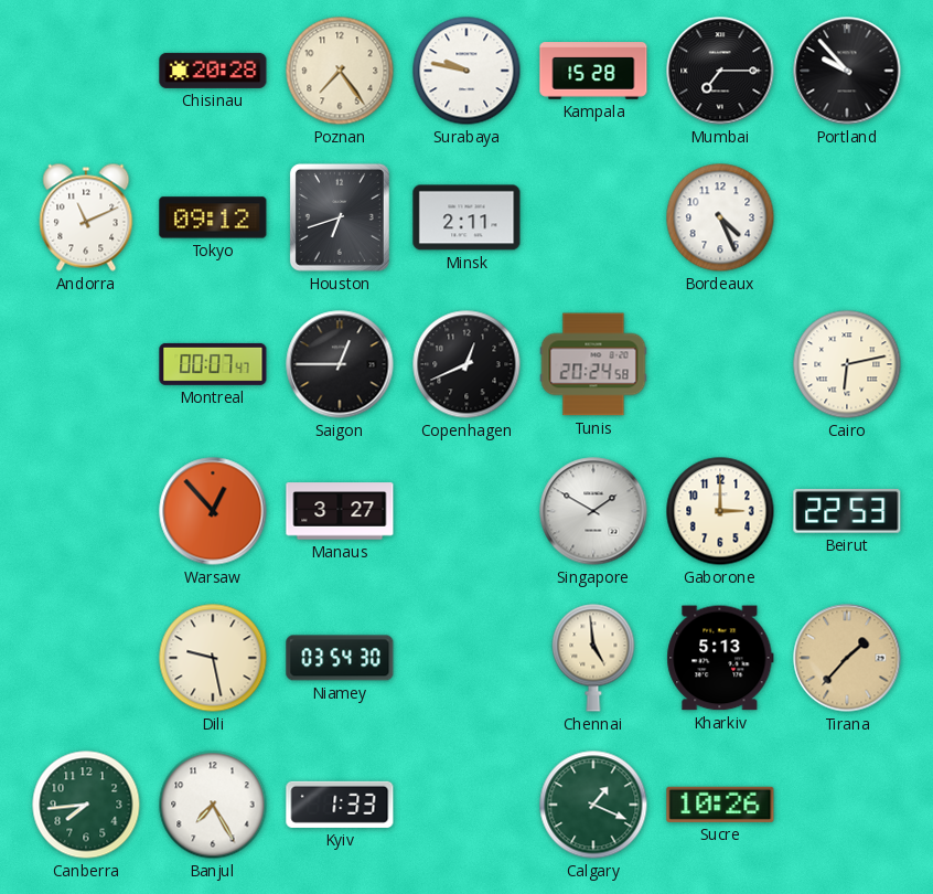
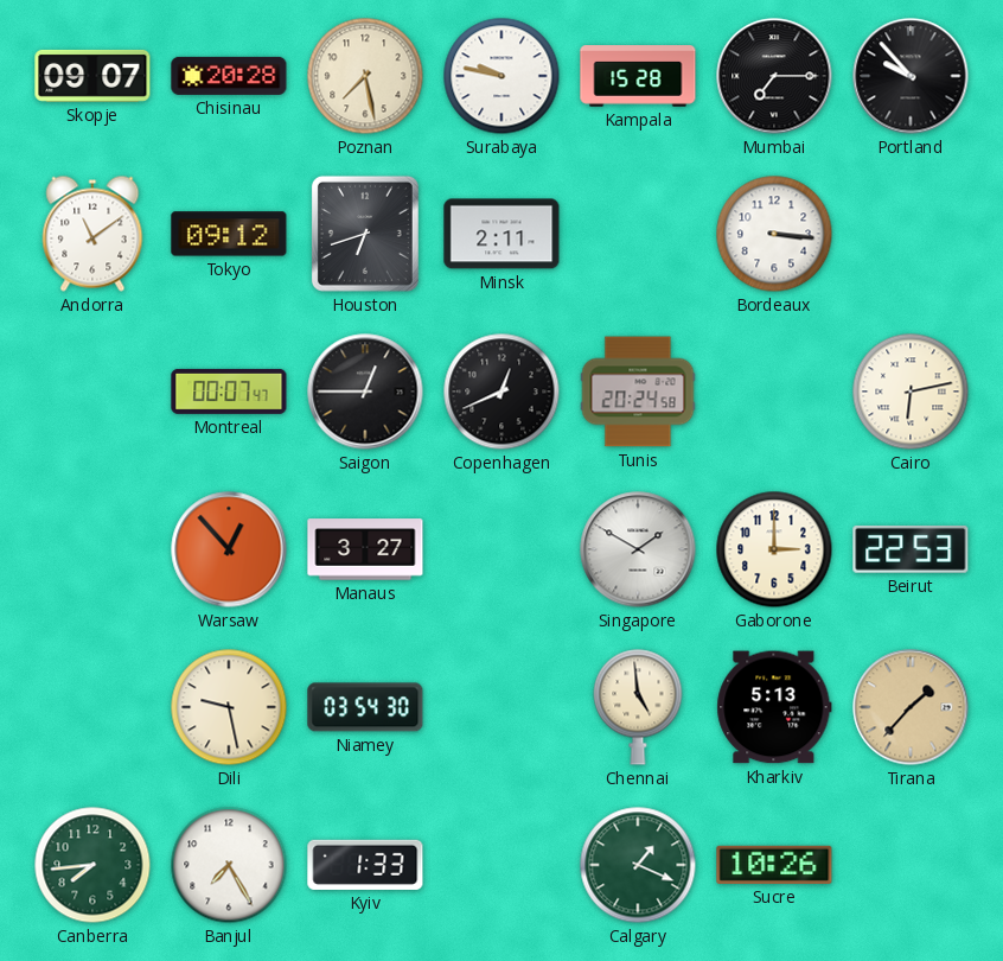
Skopje: none -> 09:07
Poznan: 7:24 -> 7:28
Andorra: 11:11 -> 11:09
Bordeaux: 4:26 -> 3:16
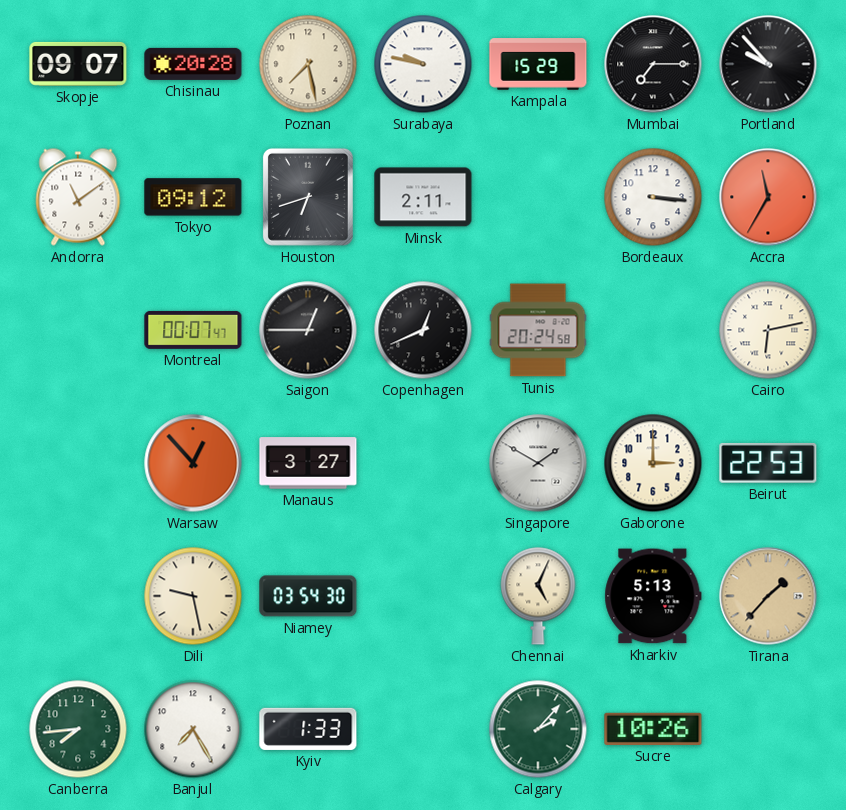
Kampala: 15:28 -> 15:29
Accra: none -> 11:35
Chennai: 4:59 -> 5:04
Calgary: 1:19 -> 2:07
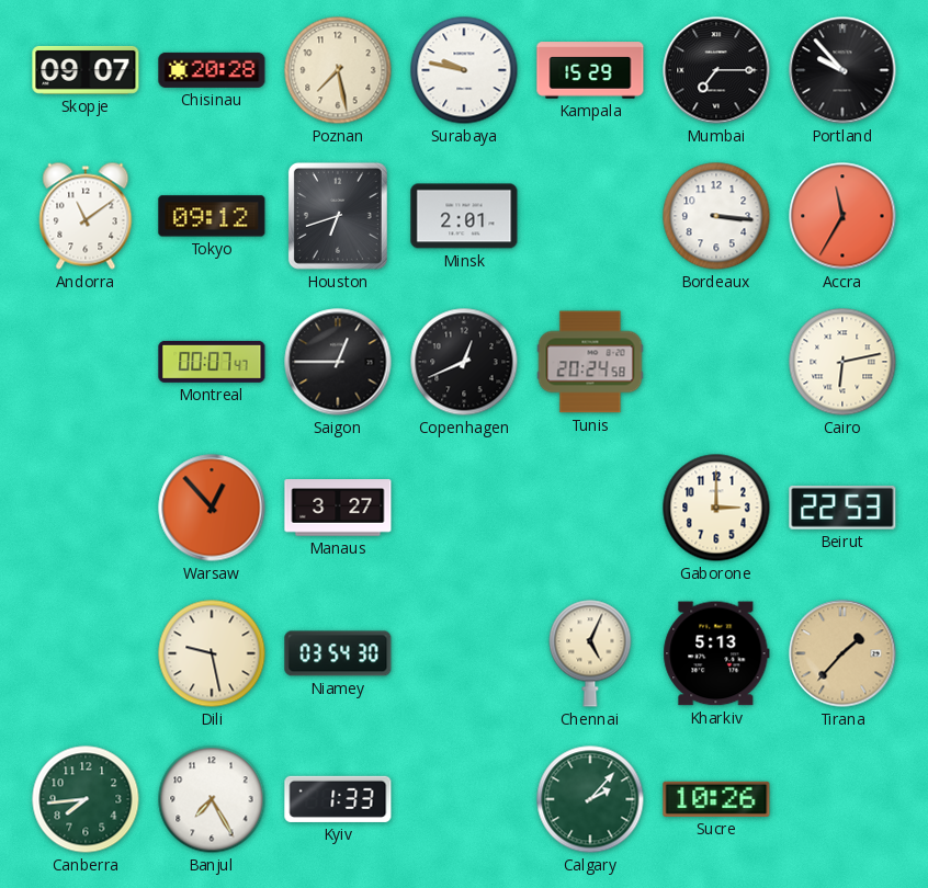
Minsk: 2:11 -> 2:01
Singapore: 1:50 -> none
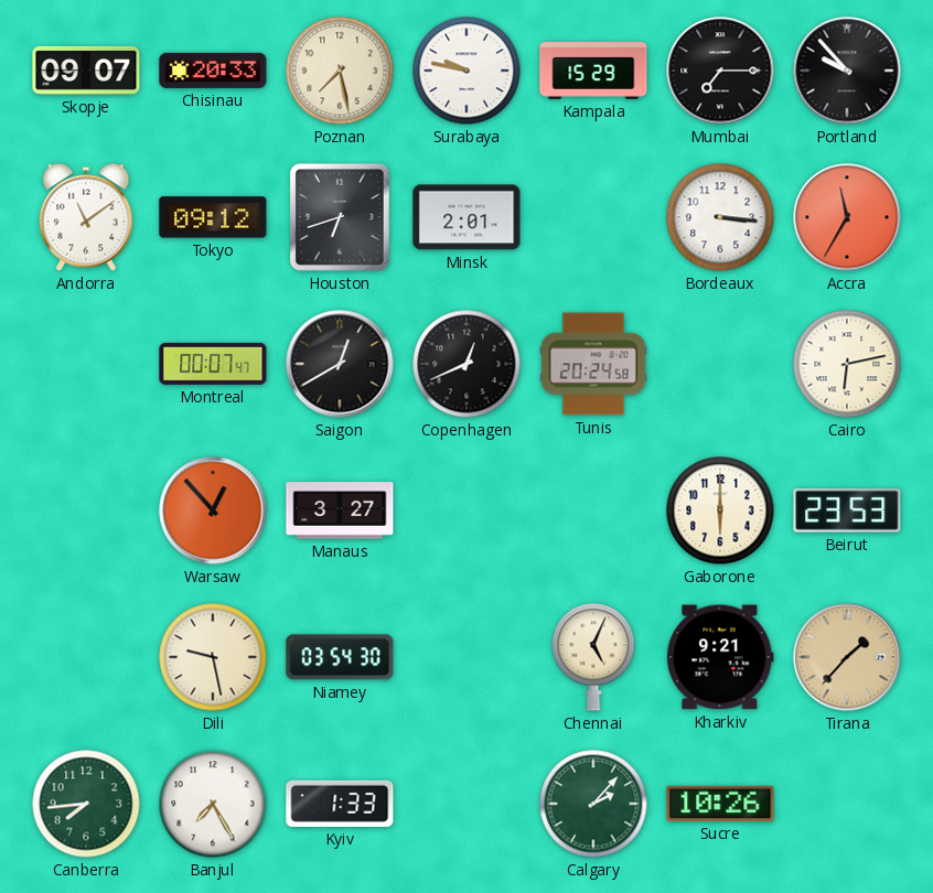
Chisinau: 20:28 -> 20:33
Saigon: 12:45 -> 12:40
Gaborone: 3:00 -> 6:00
Beirut: 22:53 -> 23:53
Kharkiv: 5:13 -> 9:21
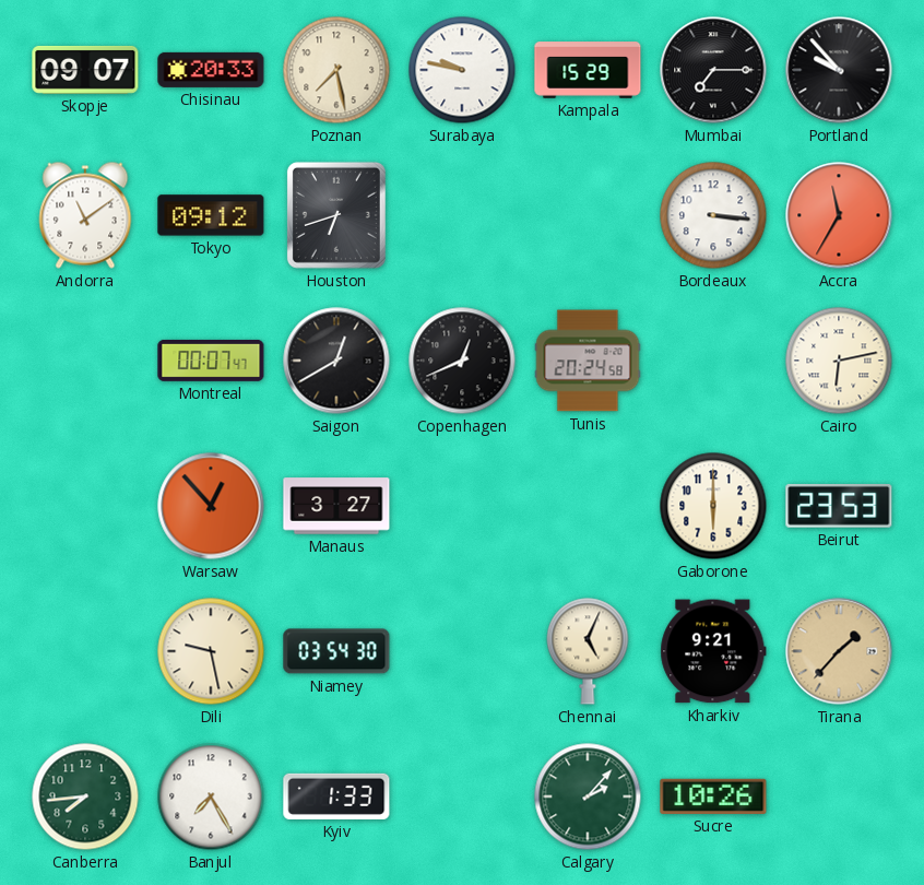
Minsk: 2:01 -> none
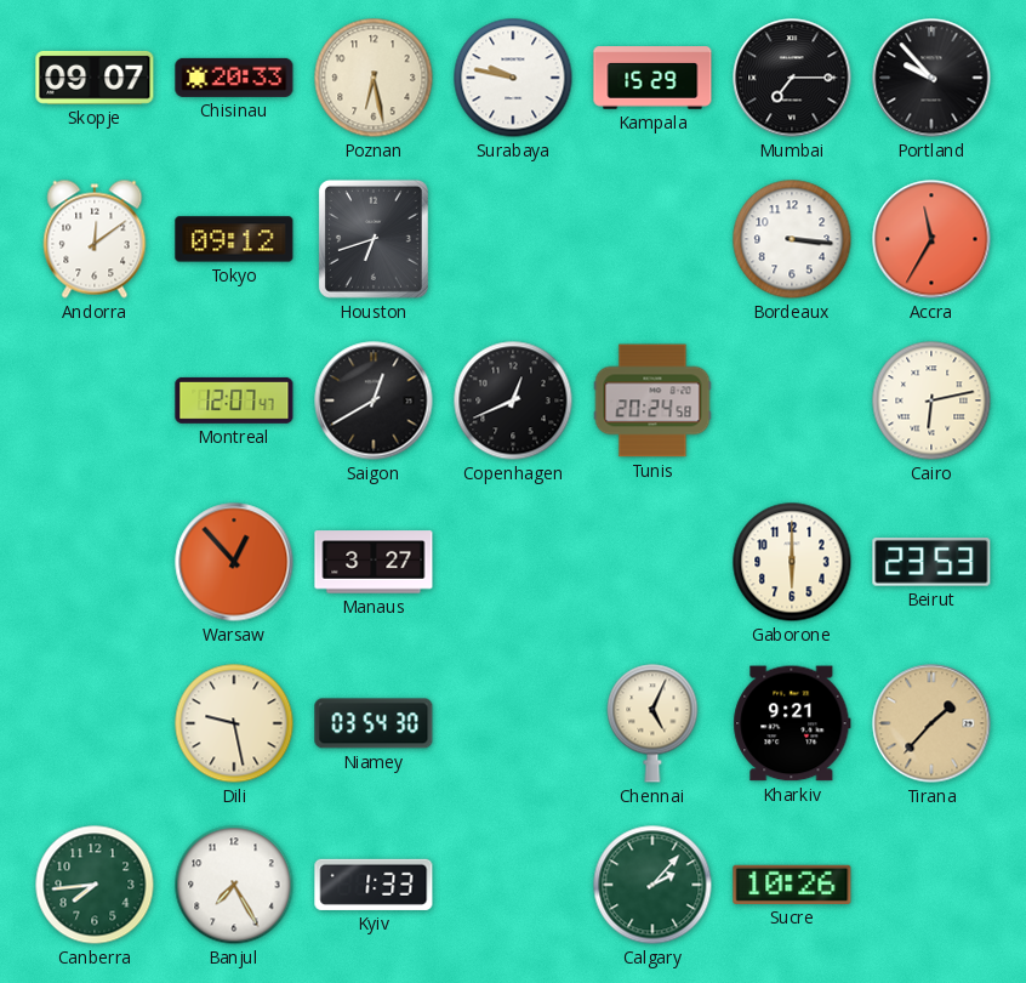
Poznan: 7:28 -> 6:28
Andorra: 11:09 -> 12:09
Montreal: 00:07 -> 12:07
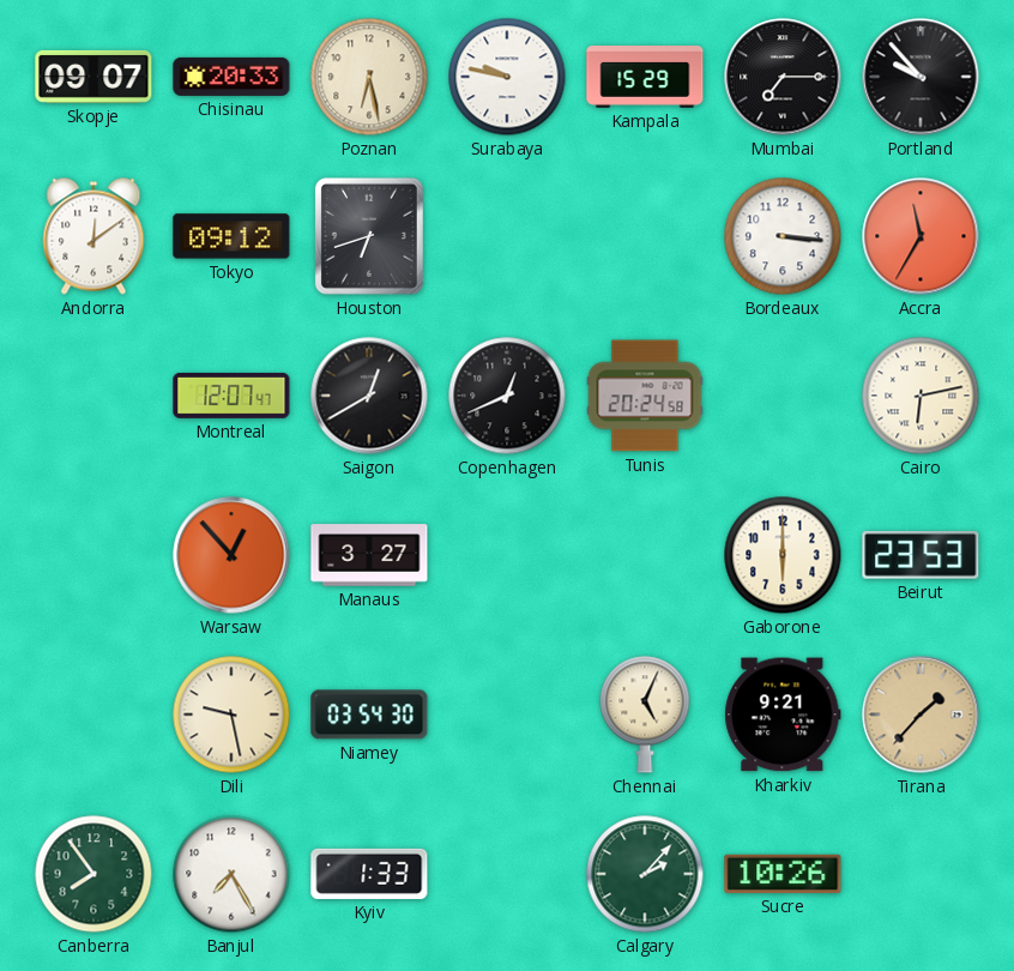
Canberra: 7:44 -> 7:54
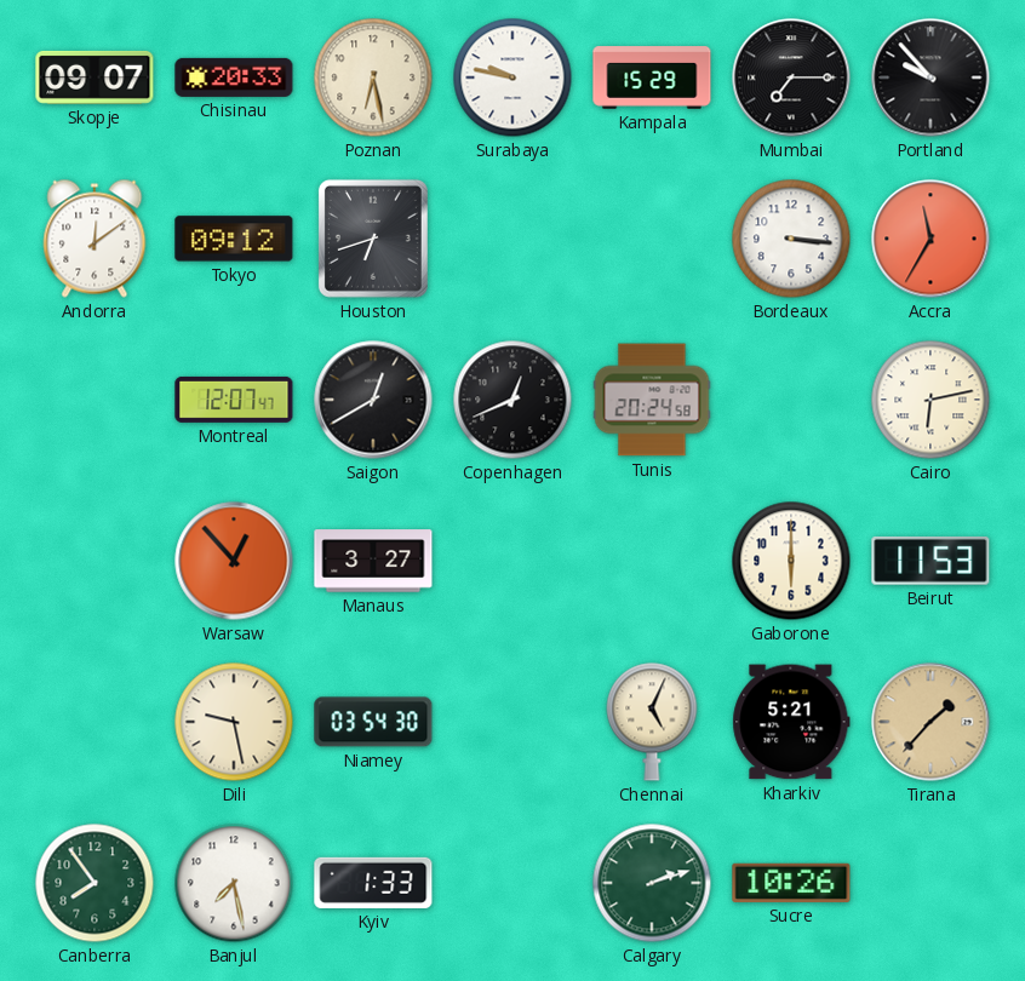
Beirut: 23:53 -> 11:53
Kharkiv: 9:21 -> 5:21
Banjul: 7:25 -> 7:28
Calgary: 2:07 -> 2:12
